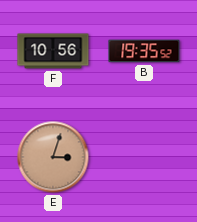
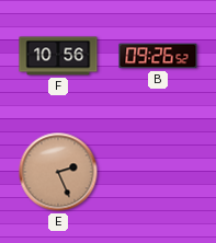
B: 19:35 -> 09:26
E: 3:03 -> 2:26
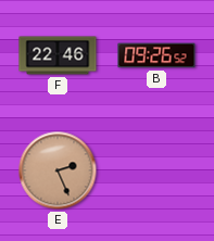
F: 10:56 -> 22:46
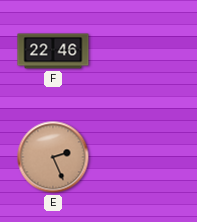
B: 09:26 -> none
